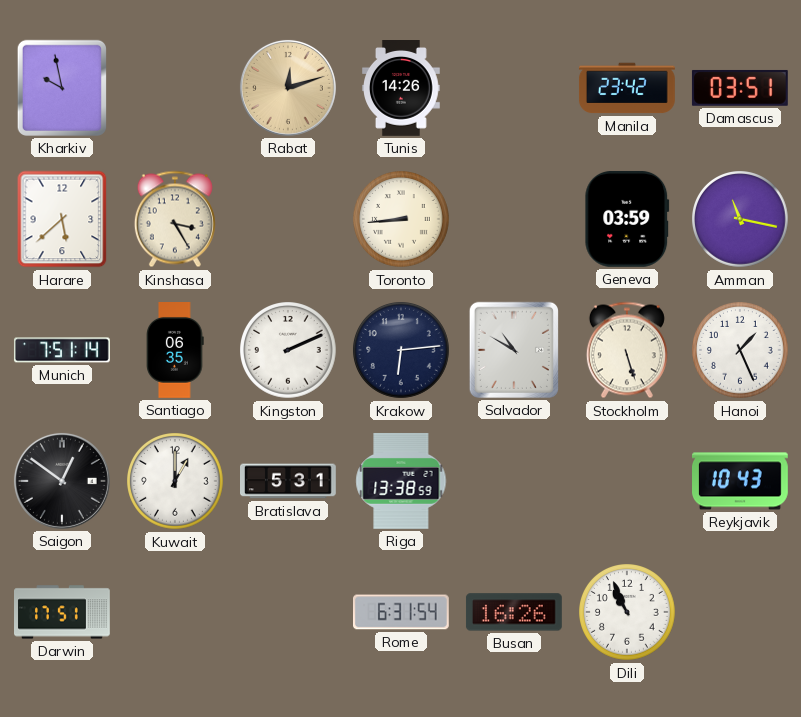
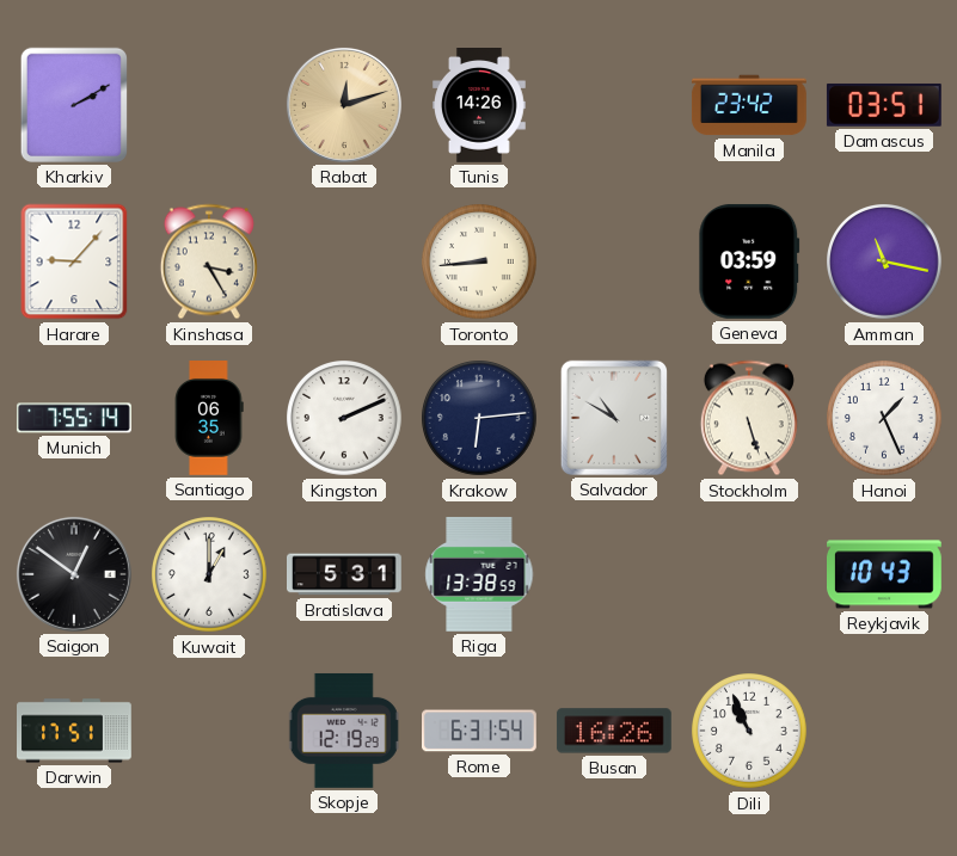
Kharkiv: 9:58 -> 2:10
Harare: 5:38 -> 9:07
Munich: 7:51 -> 7:55
Skopje: none -> 12:19
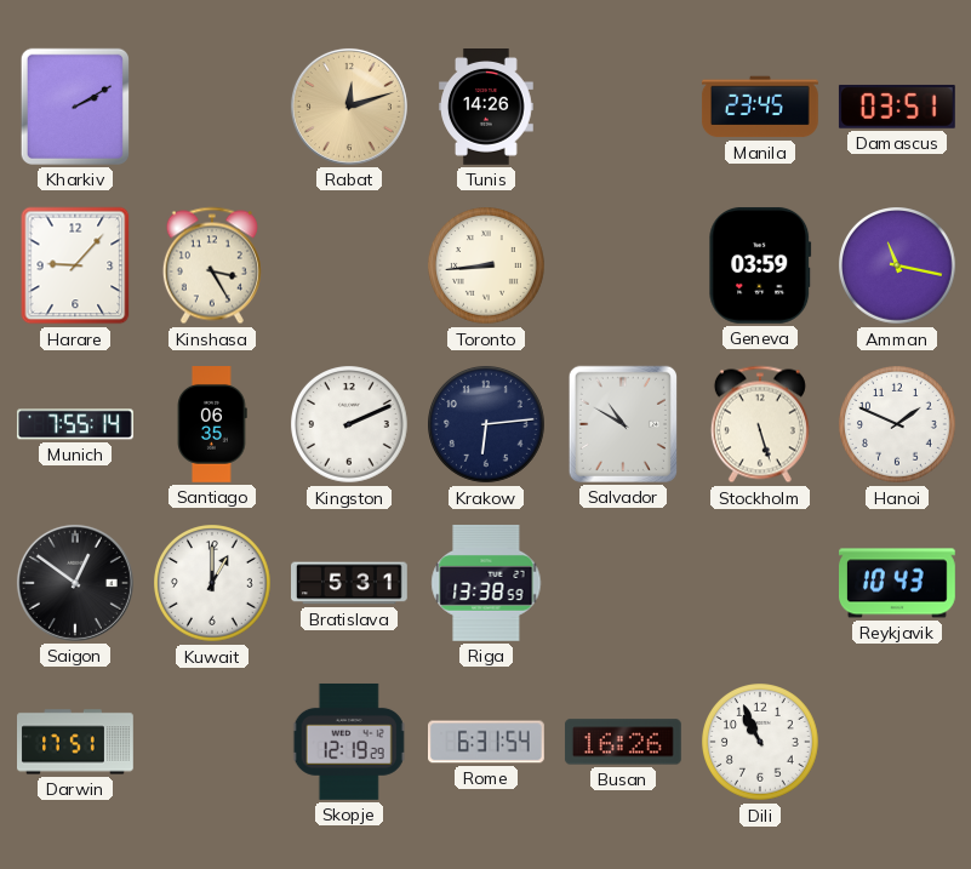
Manila: 23:42 -> 23:45
Hanoi: 1:26 -> 1:49
